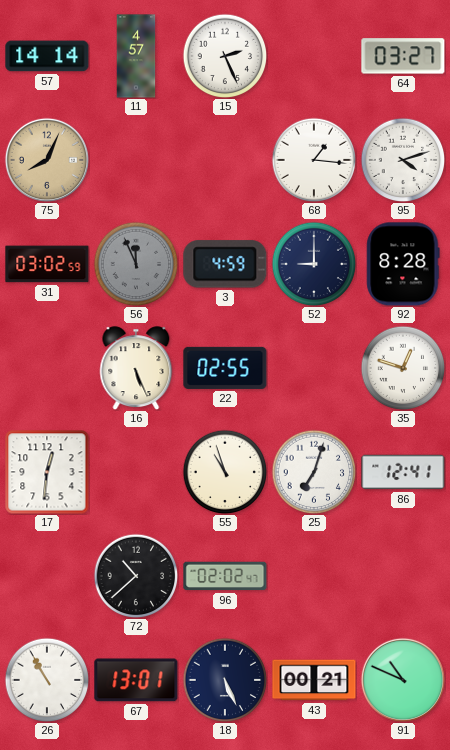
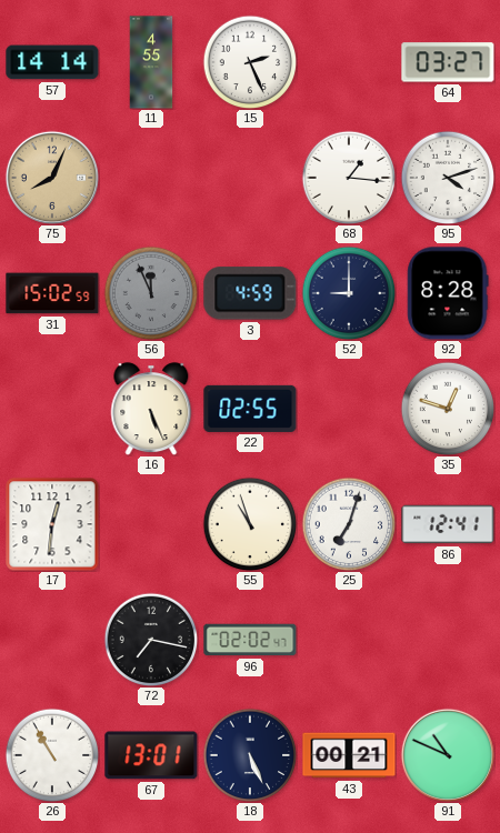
11: 4:57 -> 4:55
31: 03:02 -> 15:02
72: 10:38 -> 7:17
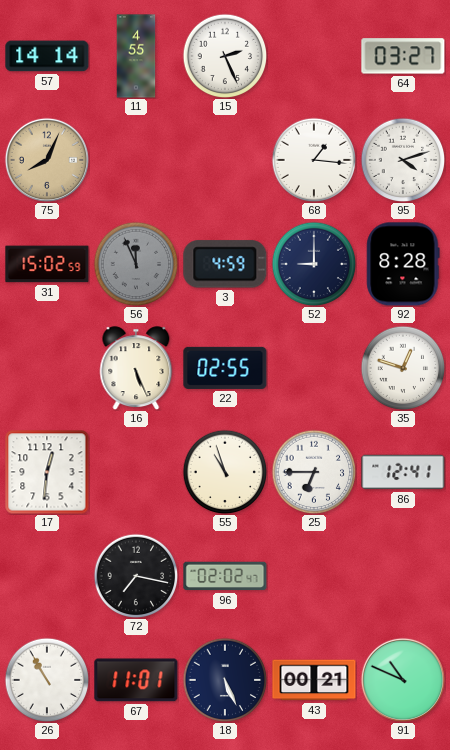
25: 7:03 -> 6:45
67: 13:01 -> 11:01
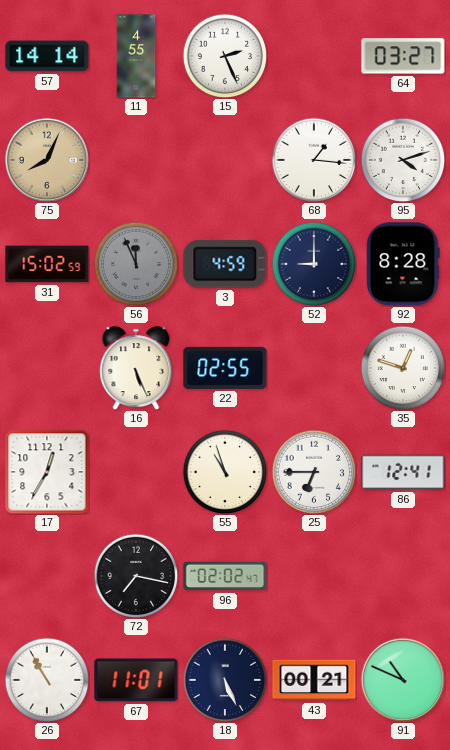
17: 12:31 -> 12:35
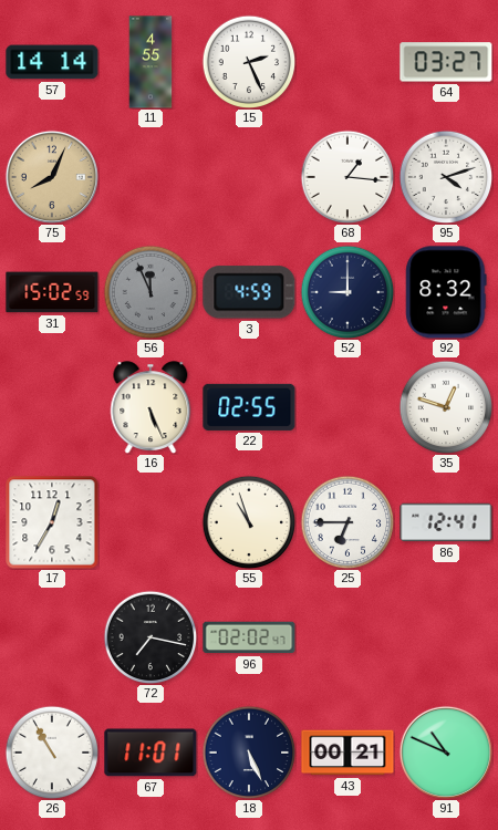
92: 8:28 -> 8:32
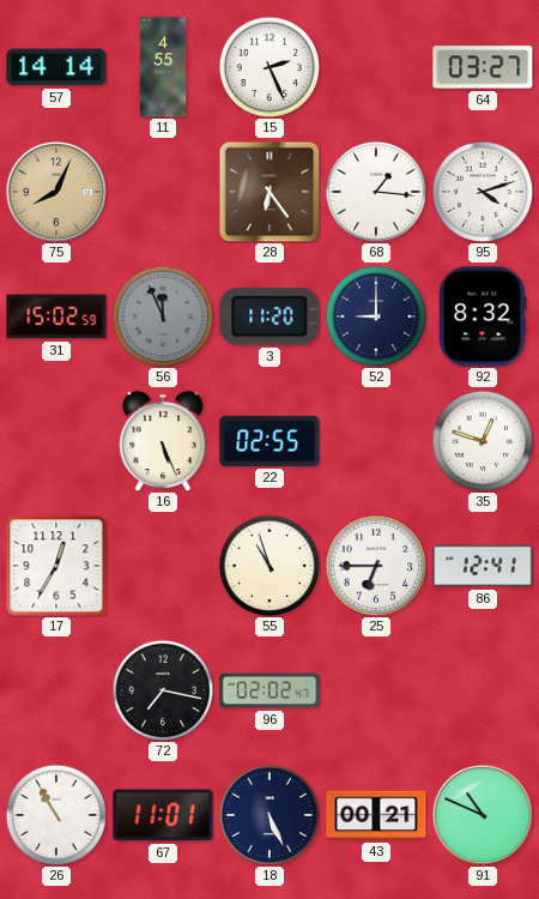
28: none -> 6:24
3: 4:59 -> 11:20
